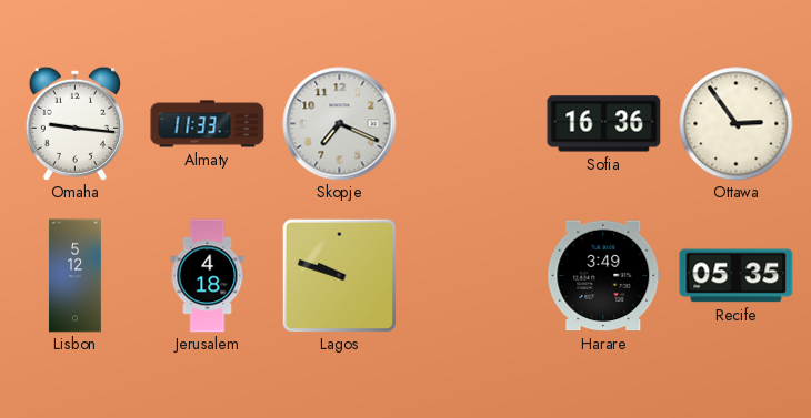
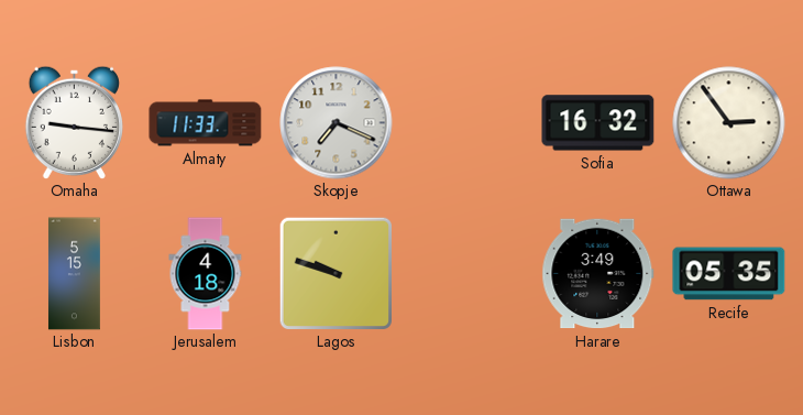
Sofia: 16:36 -> 16:32
Lisbon: 5:12 -> 5:15
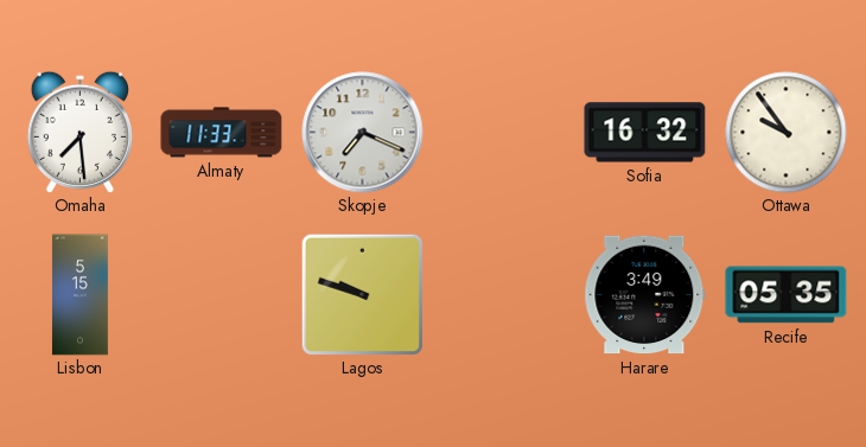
Omaha: 9:16 -> 7:29
Ottawa: 2:54 -> 9:54
Jerusalem: 4:18 -> none
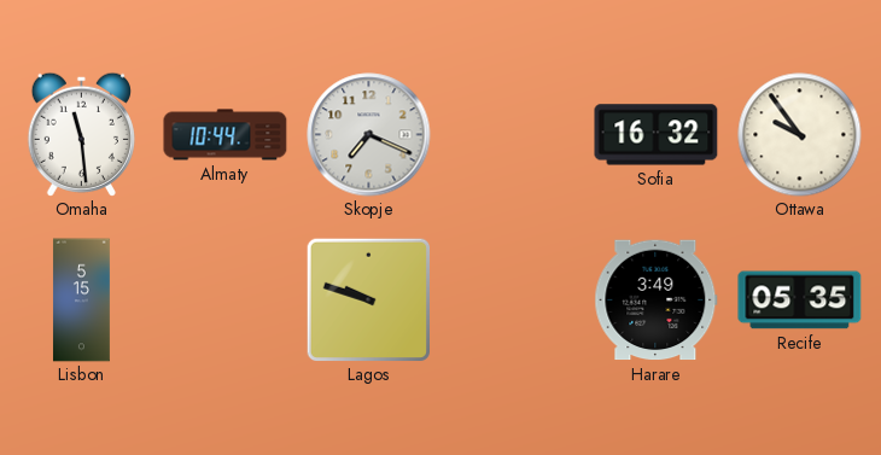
Omaha: 7:29 -> 11:29
Almaty: 11:33 -> 10:44
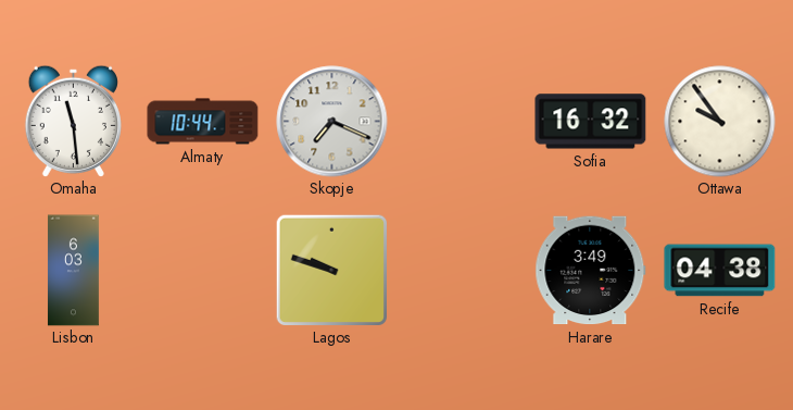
Lisbon: 5:15 -> 6:03
Recife: 05:35 -> 04:38
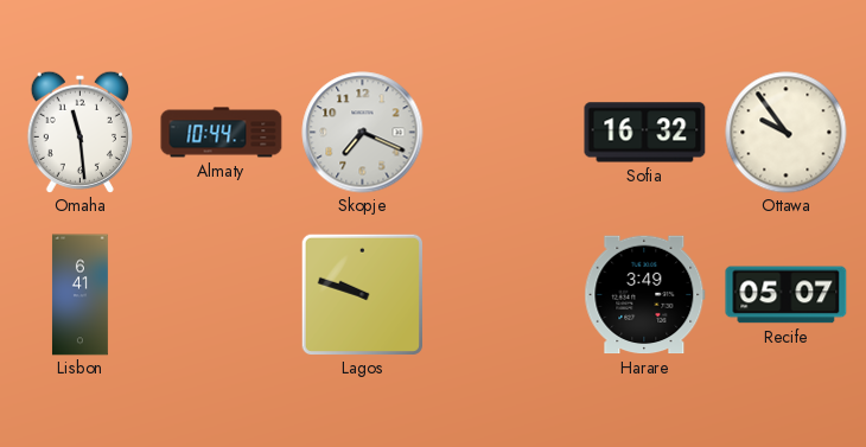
Lisbon: 6:03 -> 6:41
Recife: 04:38 -> 05:07
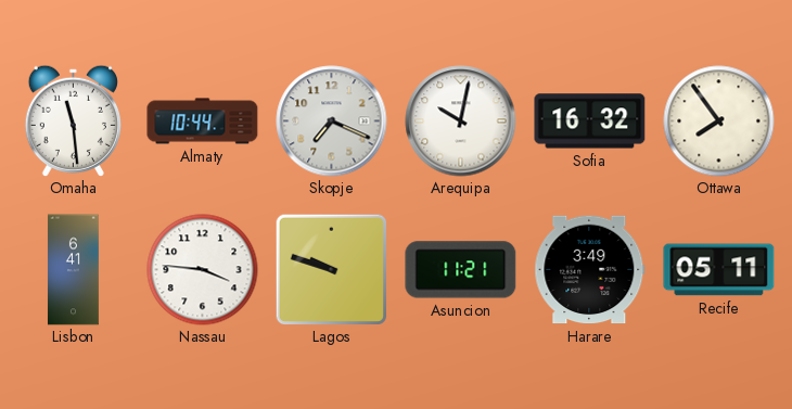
Arequipa: none -> 10:02
Ottawa: 9:54 -> 7:54
Nassau: none -> 3:46
Asuncion: none -> 11:21
Recife: 05:07 -> 05:11
